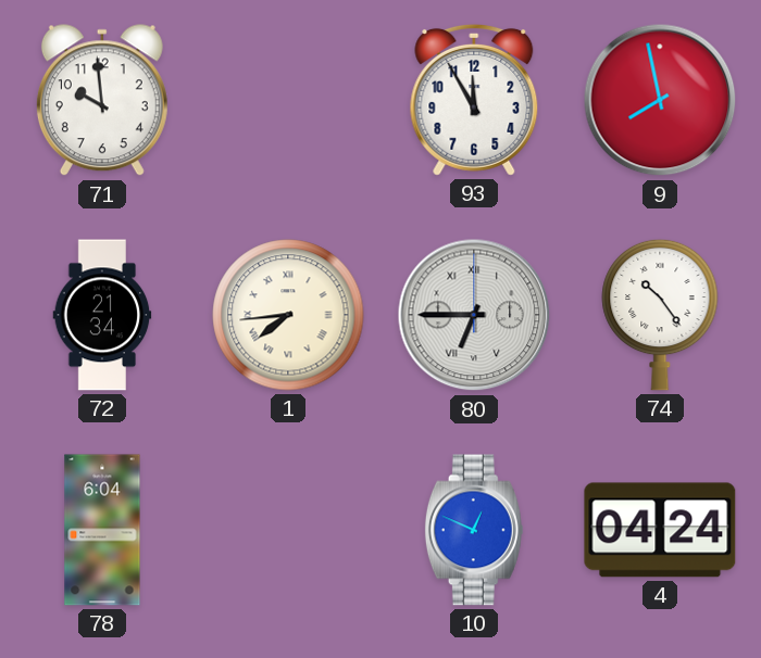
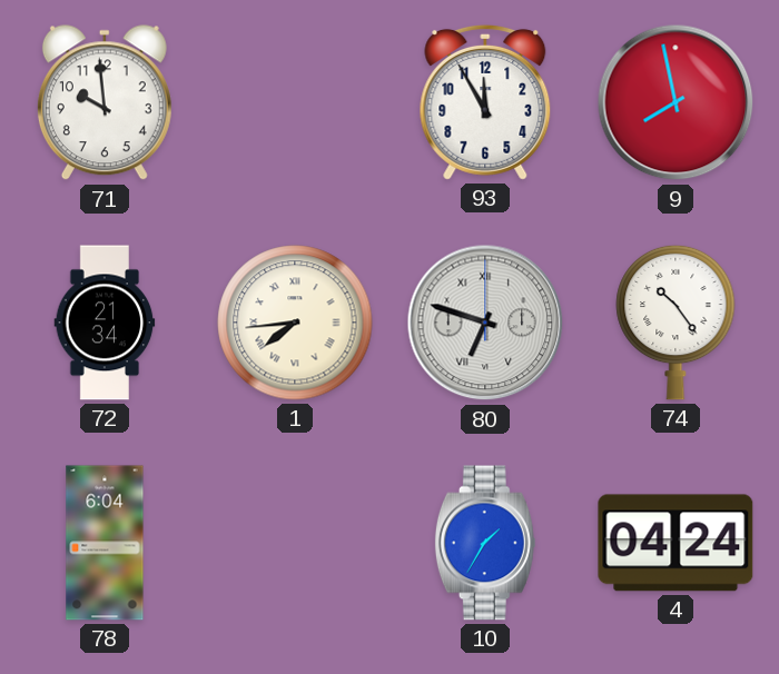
80: 6:45 -> 6:48
10: 12:49 -> 1:35
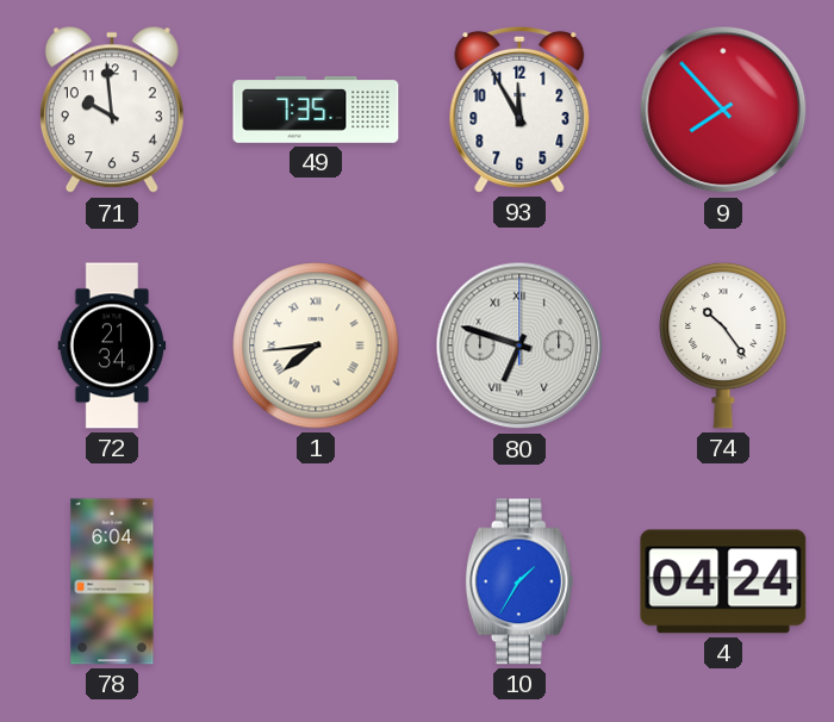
49: none -> 7:35
9: 7:58 -> 7:53
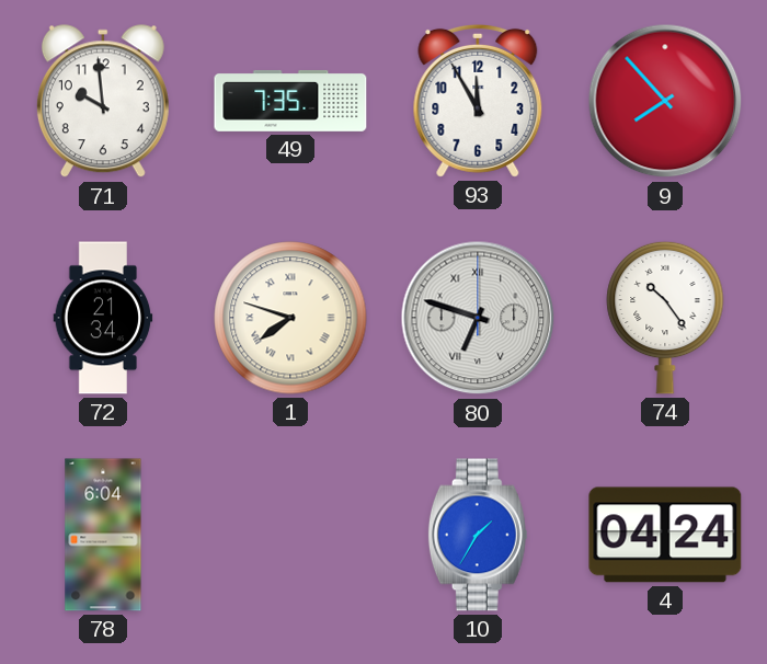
1: 7:44 -> 7:48
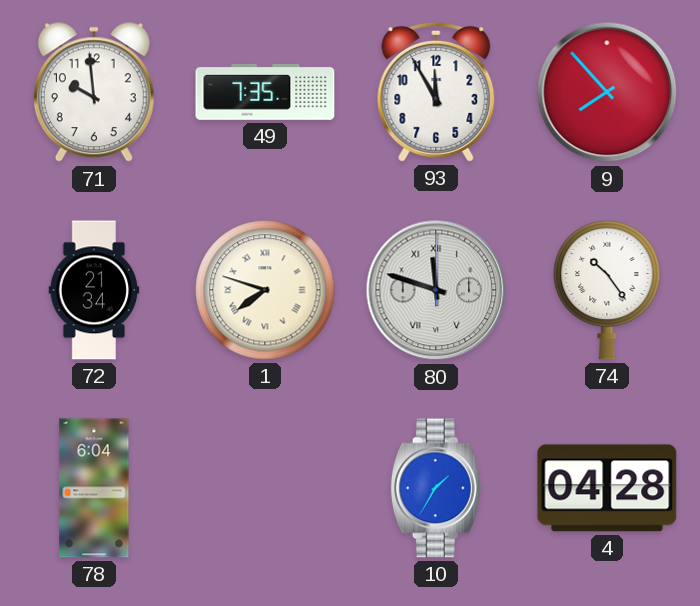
80: 6:48 -> 11:48
4: 04:24 -> 04:28
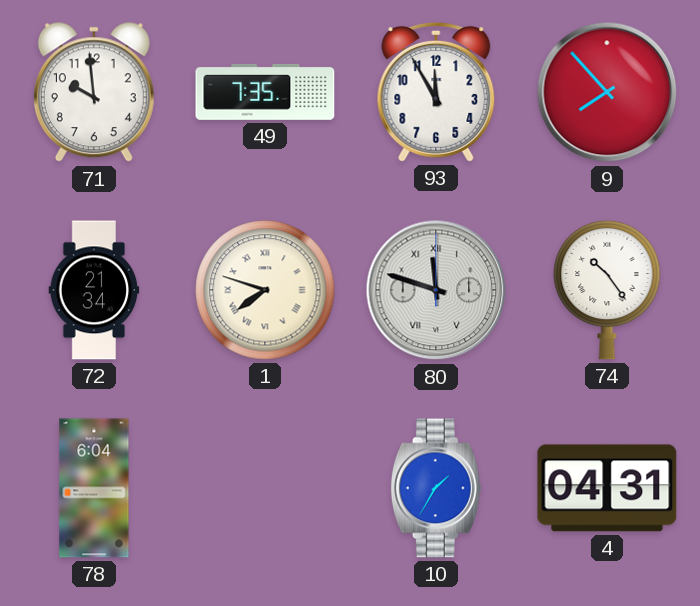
4: 04:28 -> 04:31
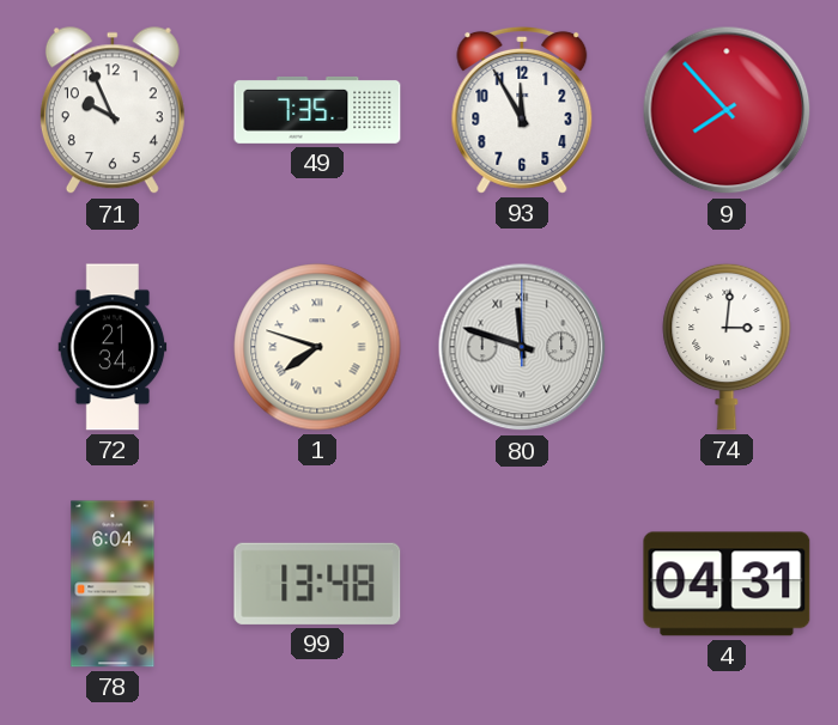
71: 9:59 -> 9:56
74: 10:24 -> 3:01
99: none -> 13:48
10: 1:35 -> none
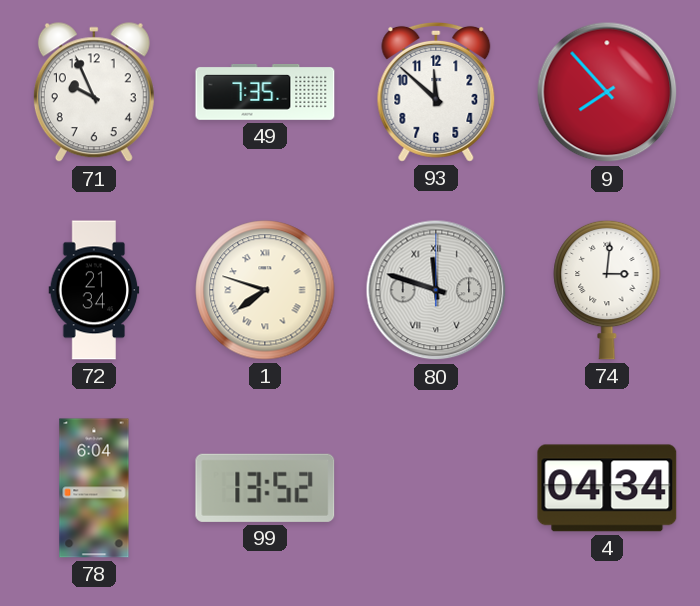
93: 11:55 -> 11:52
99: 13:48 -> 13:52
4: 04:31 -> 04:34
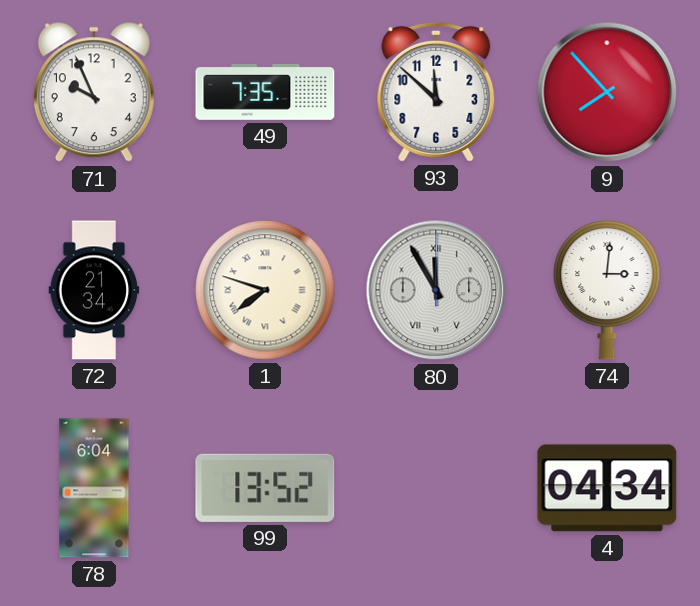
80: 11:48 -> 11:55
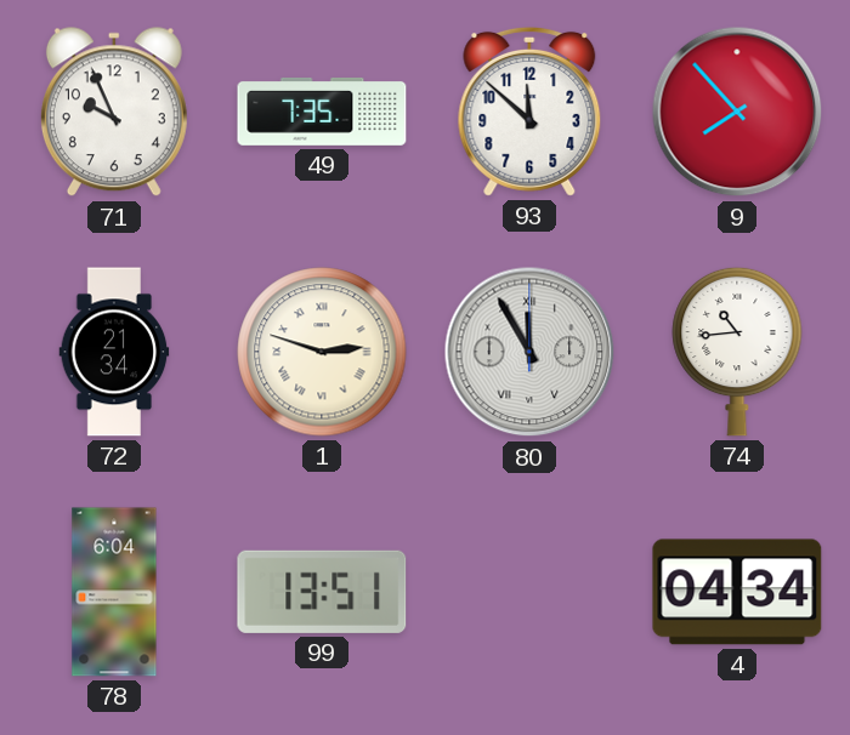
1: 7:48 -> 2:48
74: 3:01 -> 10:44
99: 13:52 -> 13:51
